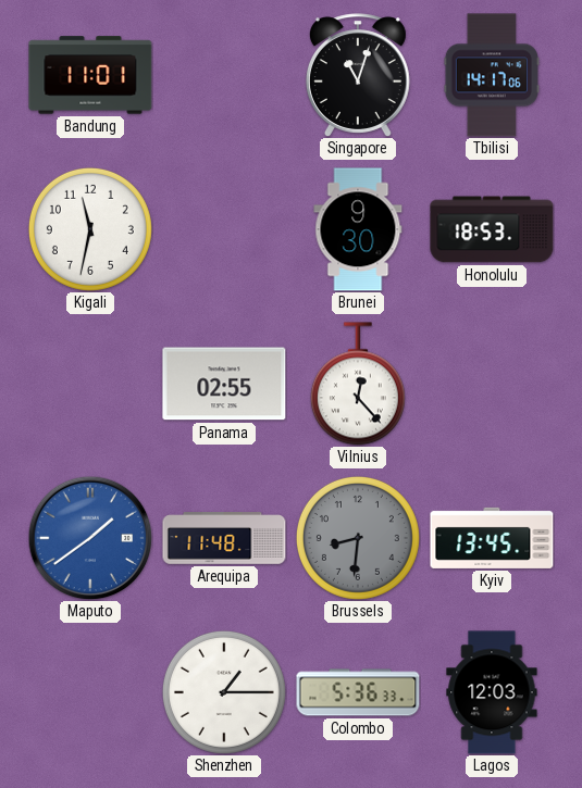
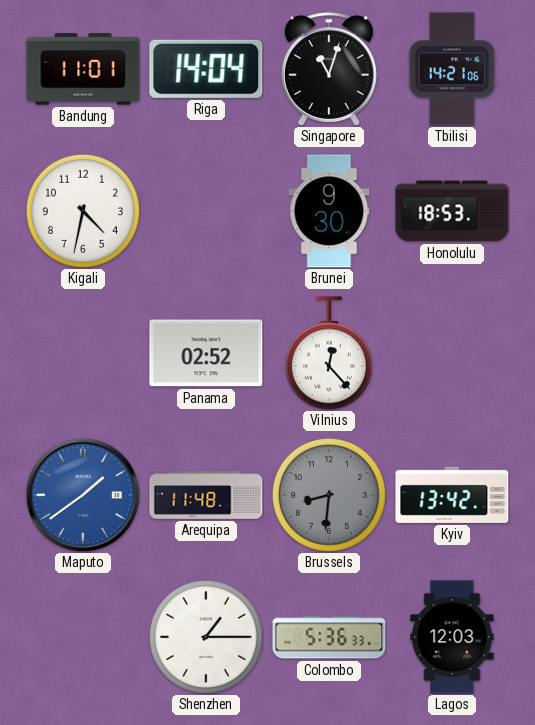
Riga: none -> 14:04
Tbilisi: 14:17 -> 14:21
Kigali: 11:32 -> 4:32
Panama: 02:55 -> 02:52
Kyiv: 13:45 -> 13:42
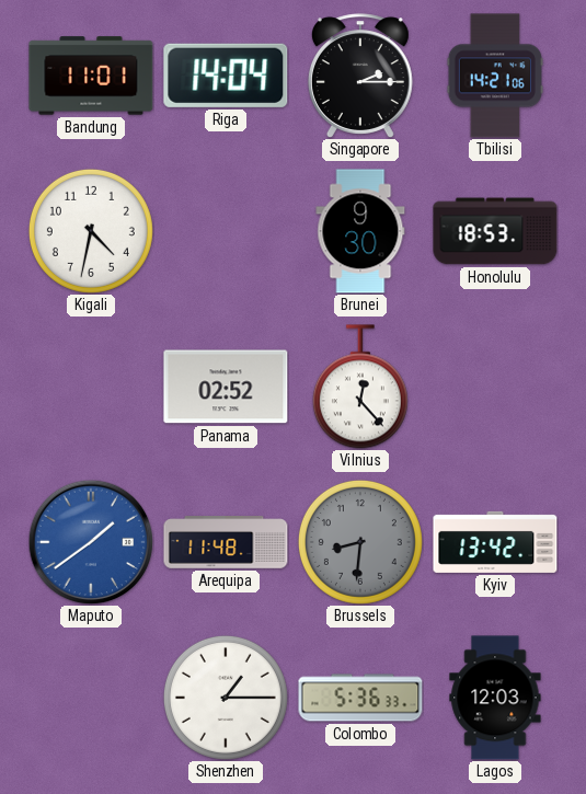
Singapore: 11:03 -> 2:15
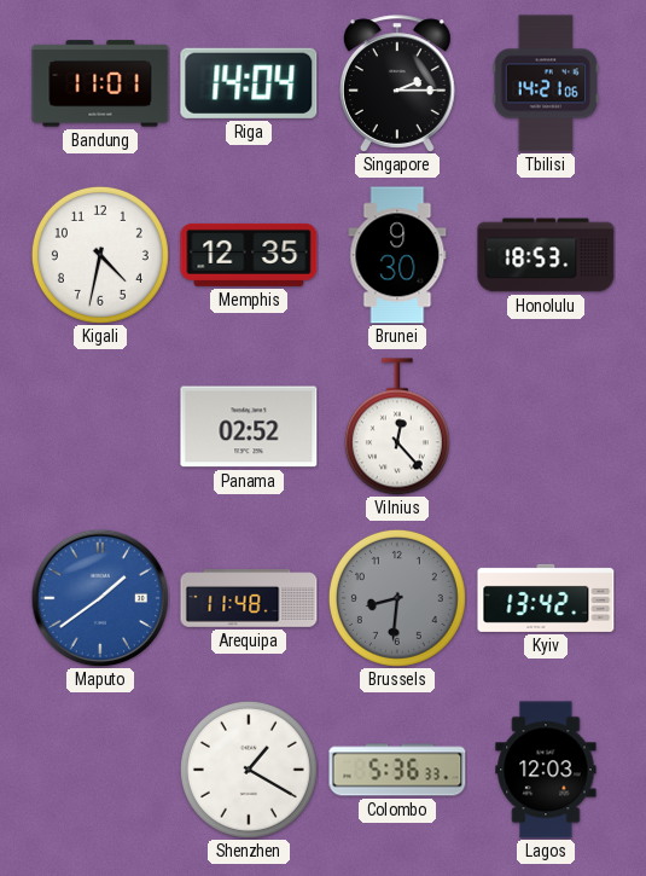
Memphis: none -> 12:35
Shenzhen: 1:15 -> 1:20
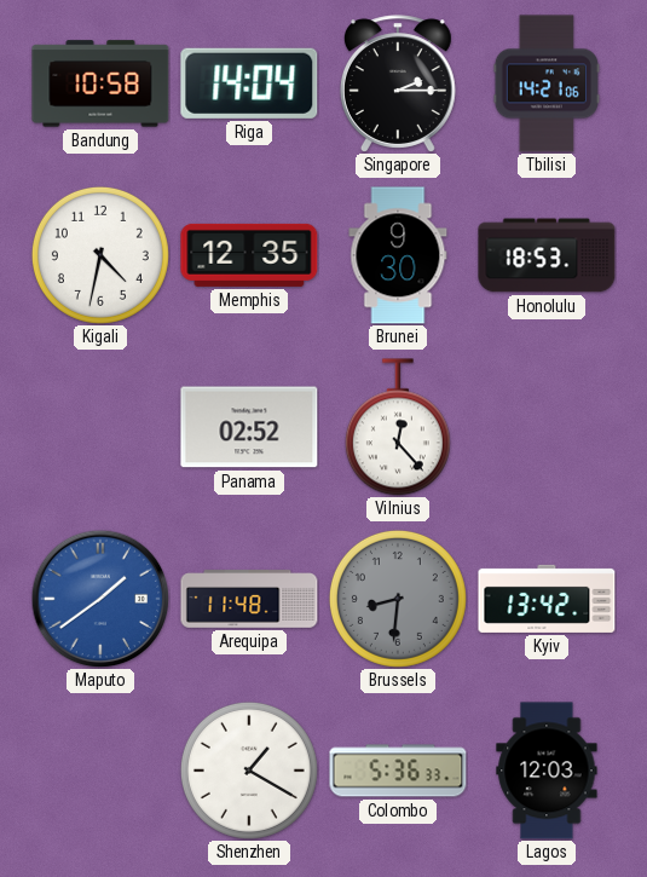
Bandung: 11:01 -> 10:58
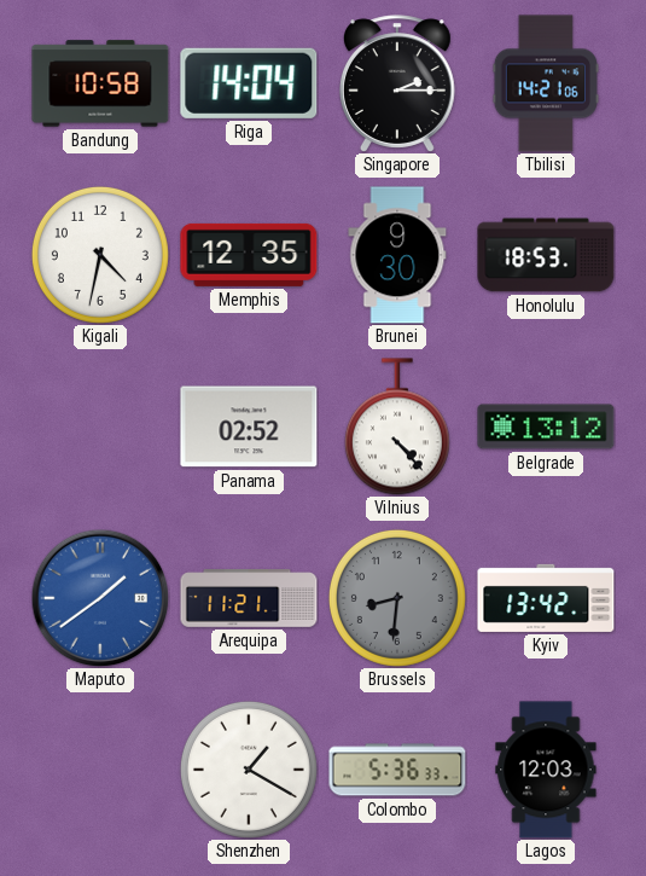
Vilnius: 12:23 -> 4:23
Belgrade: none -> 13:12
Arequipa: 11:48 -> 11:21
